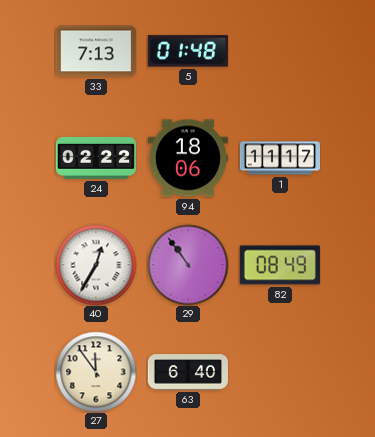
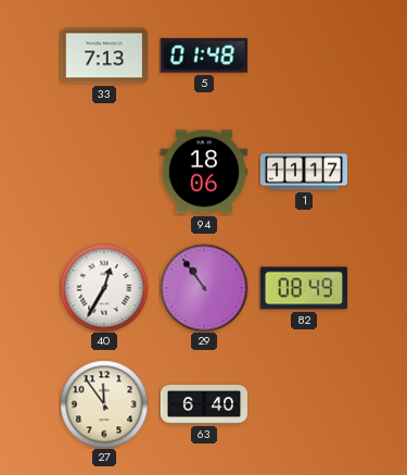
24: 02:22 -> none
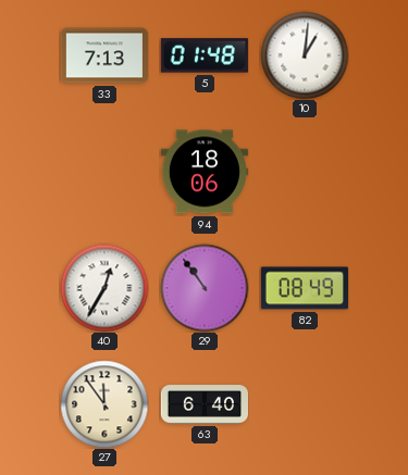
10: none -> 1:01
1: 11:17 -> none
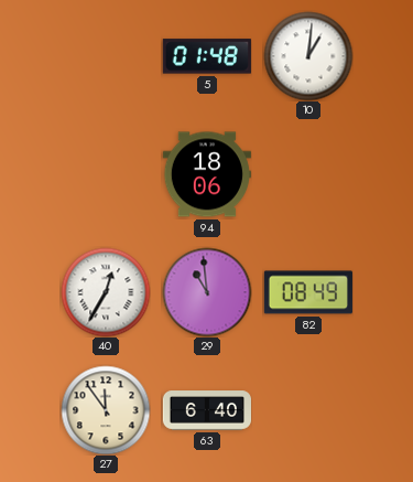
33: 7:13 -> none
29: 10:54 -> 10:59
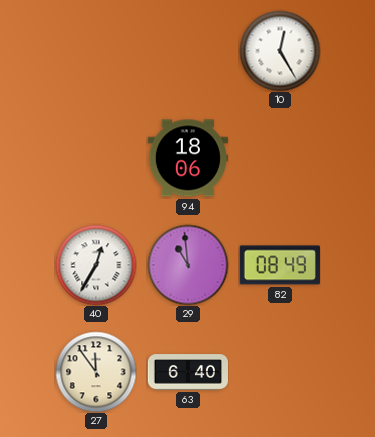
5: 01:48 -> none
10: 1:01 -> 12:25
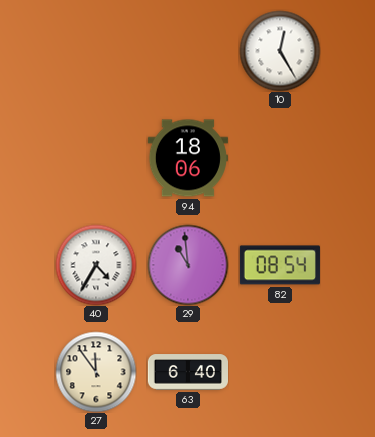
40: 12:35 -> 4:35
82: 08:49 -> 08:54
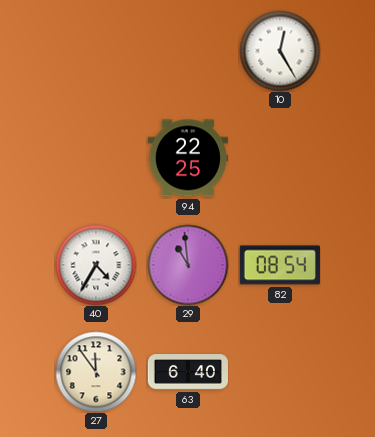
94: 18:06 -> 22:25
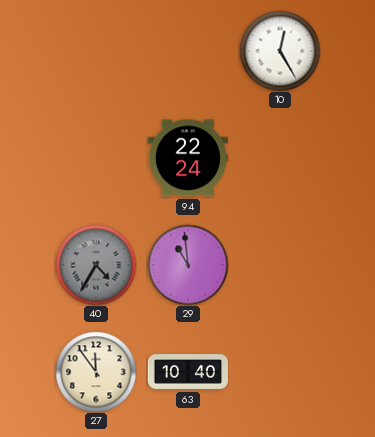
94: 22:25 -> 22:24
40 dial: white -> grey
82: 08:54 -> none
63: 6:40 -> 10:40
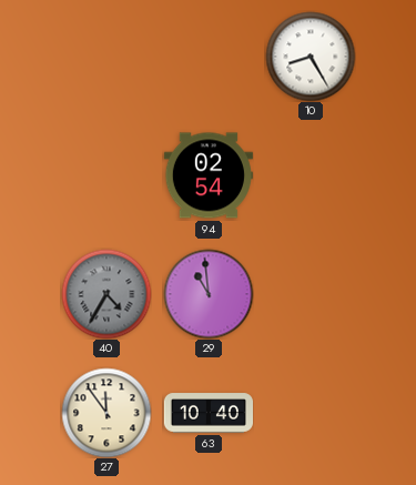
10: 12:25 -> 8:25
94: 22:24 -> 02:54
